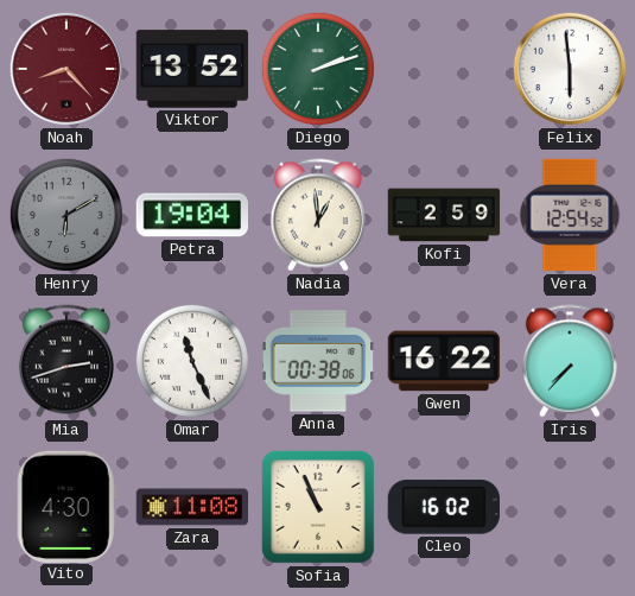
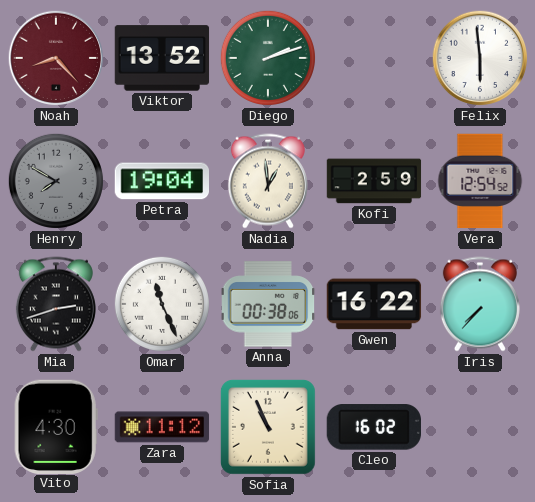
Henry: 6:10 -> 7:50
Zara: 11:08 -> 11:12
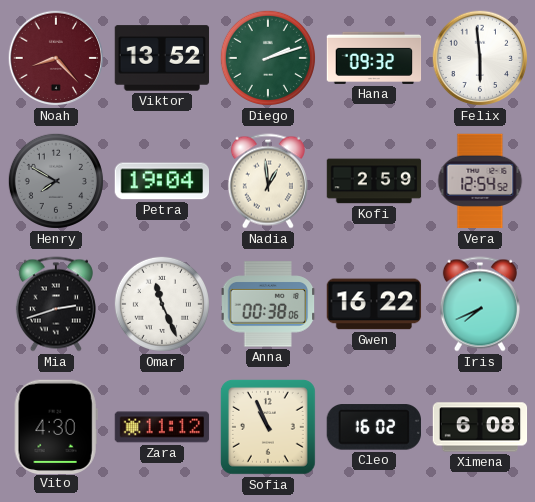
Hana: none -> 09:32
Iris: 7:37 -> 7:41
Ximena: none -> 6:08
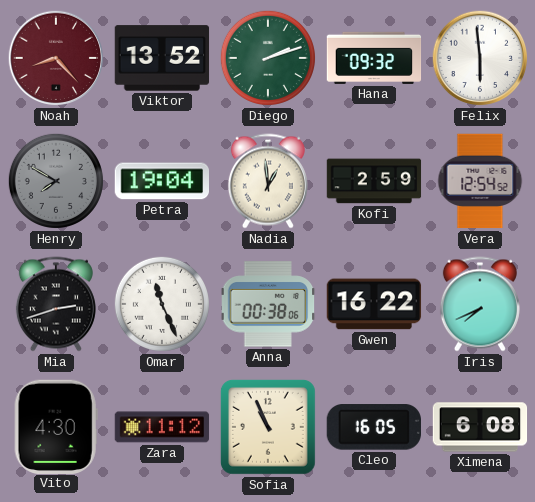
Cleo: 16:02 -> 16:05
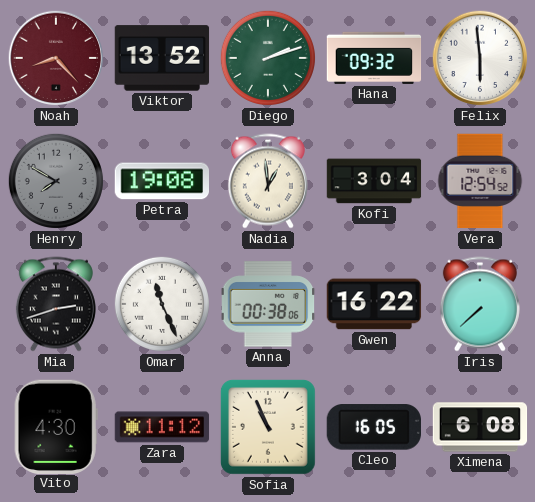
Petra: 19:04 -> 19:08
Kofi: 2:59 -> 3:04
Iris: 7:41 -> 7:38
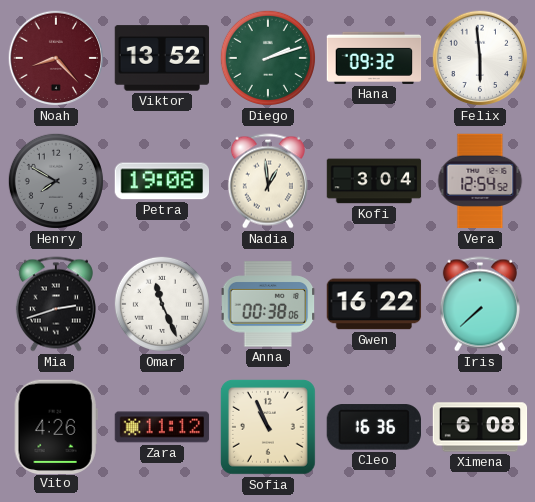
Vito: 4:30 -> 4:26
Cleo: 16:05 -> 16:36
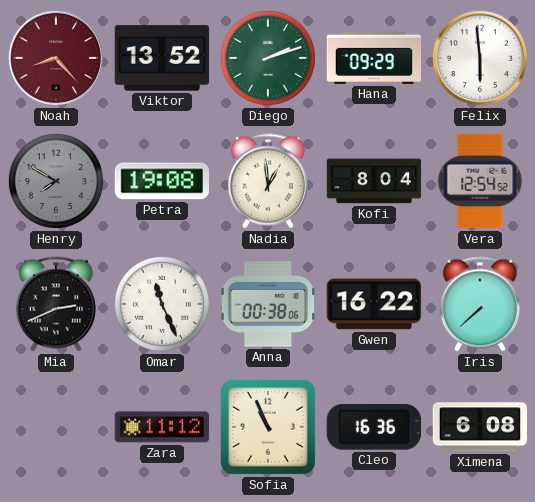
Hana: 09:32 -> 09:29
Kofi: 3:04 -> 8:04
Mia: 2:42 -> 2:41
Vito: 4:26 -> none
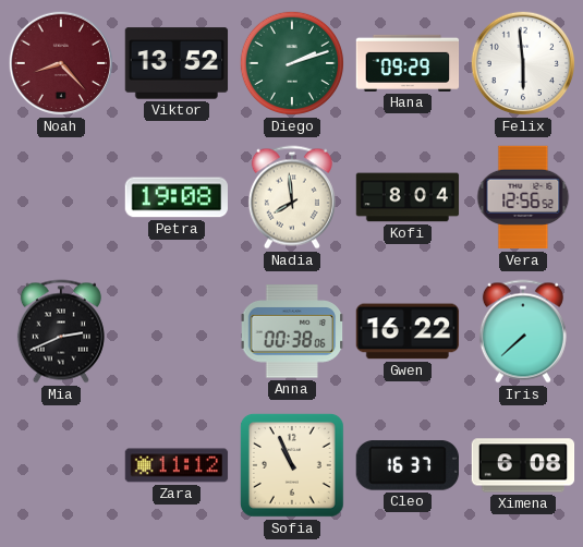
Henry: 7:50 -> none
Nadia: 12:59 -> 7:59
Vera: 12:54 -> 12:56
Omar: 11:26 -> none
Cleo: 16:36 -> 16:37
